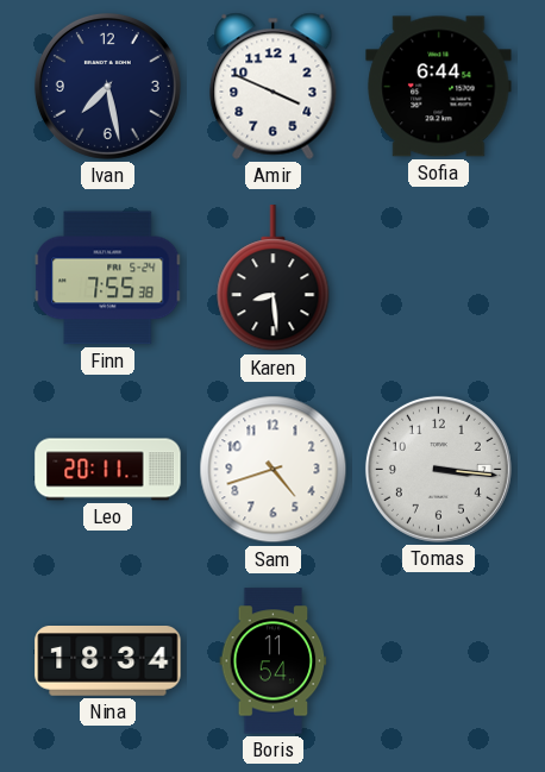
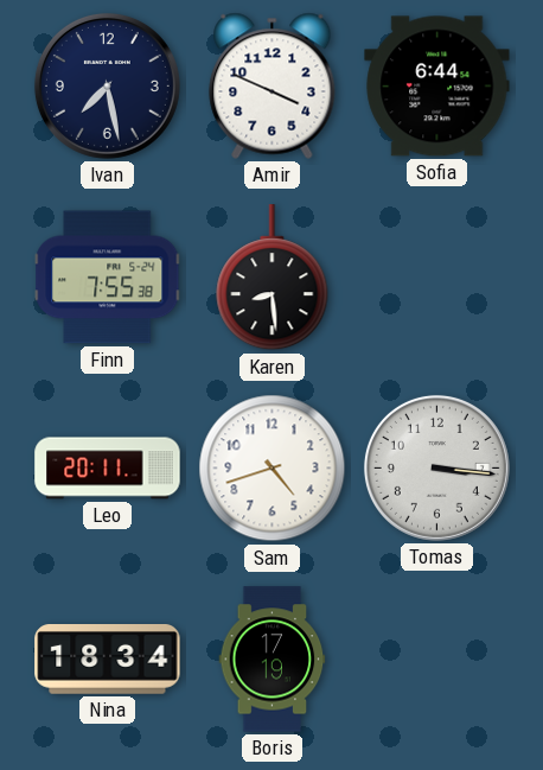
Boris: 11:54 -> 17:19
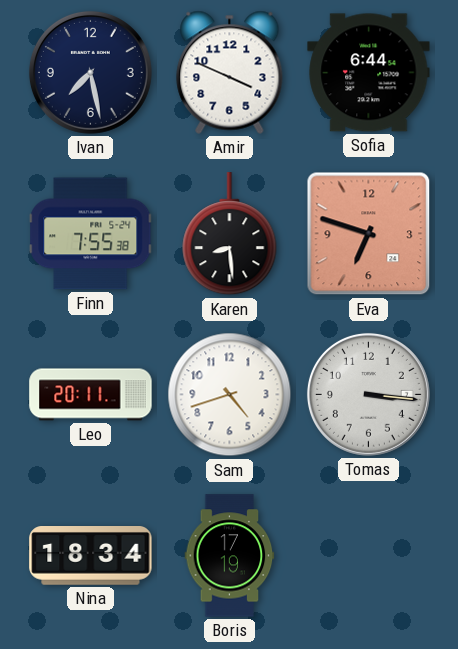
Eva: none -> 6:48
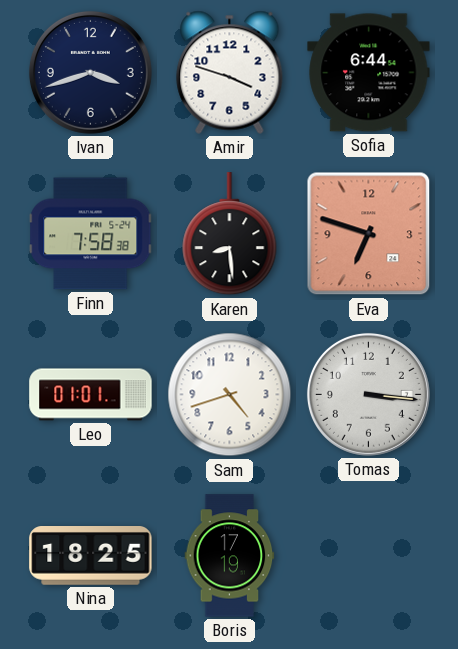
Ivan: 7:28 -> 3:42
Amir: 3:49 -> 3:48
Finn: 7:55 -> 7:58
Leo: 20:11 -> 01:01
Nina: 18:34 -> 18:25
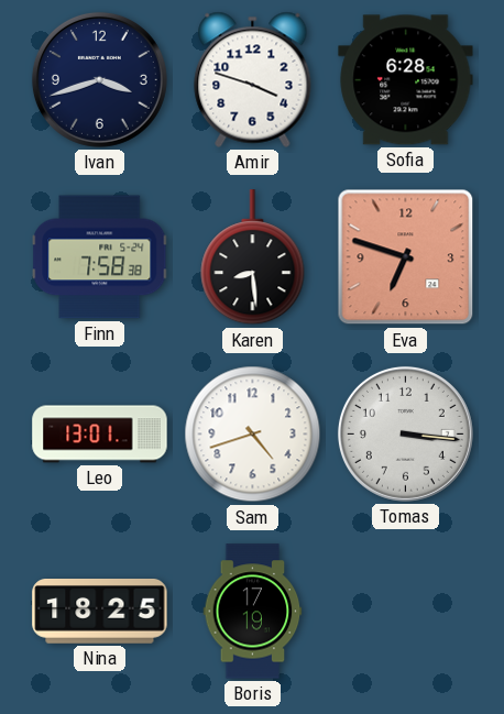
Sofia: 6:44 -> 6:28
Leo: 01:01 -> 13:01
